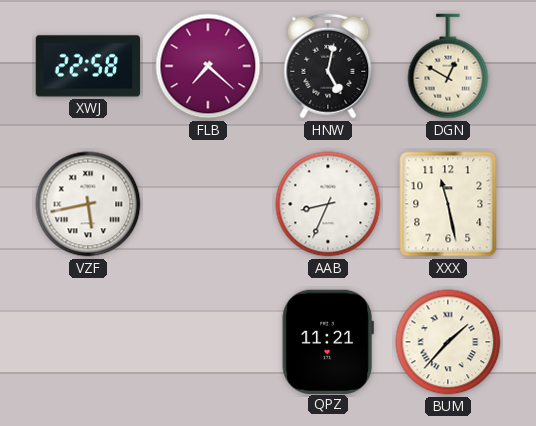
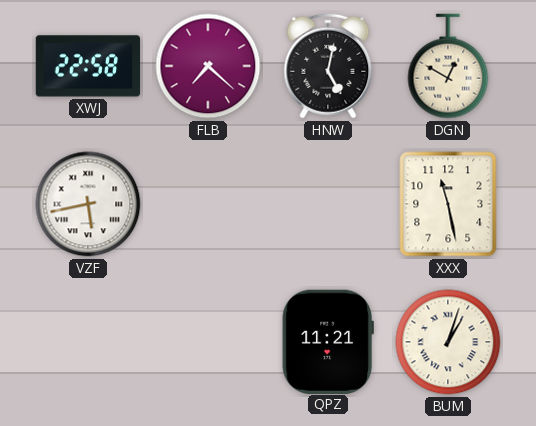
AAB: 8:34 -> none
BUM: 1:37 -> 1:03
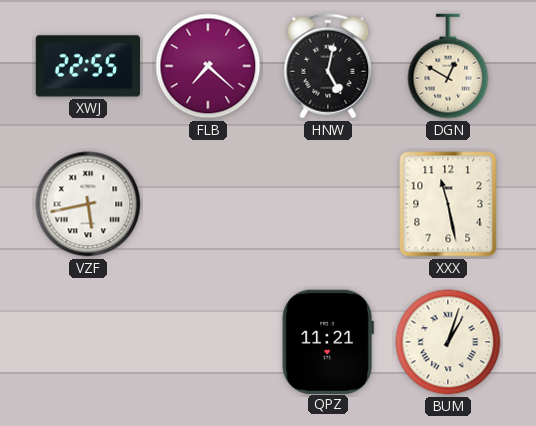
XWJ: 22:58 -> 22:55
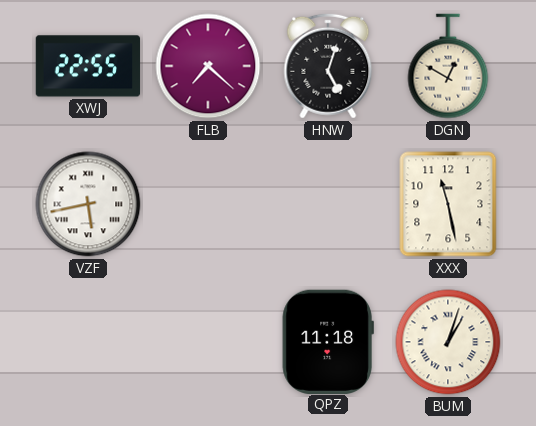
HNW: 5:02 -> 5:03
QPZ: 11:21 -> 11:18
